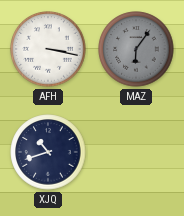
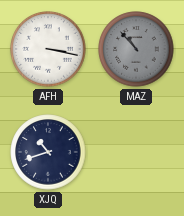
MAZ: 6:06 -> 10:53
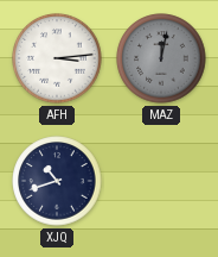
AFH: 3:17 -> 3:14
MAZ: 10:53 -> 12:02
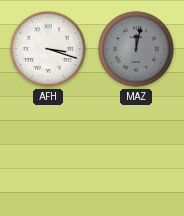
AFH: 3:14 -> 3:18
XJQ: 10:42 -> none
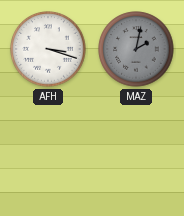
MAZ: 12:02 -> 2:02
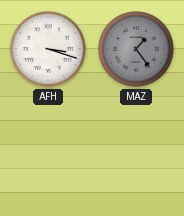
MAZ: 2:02 -> 1:24
